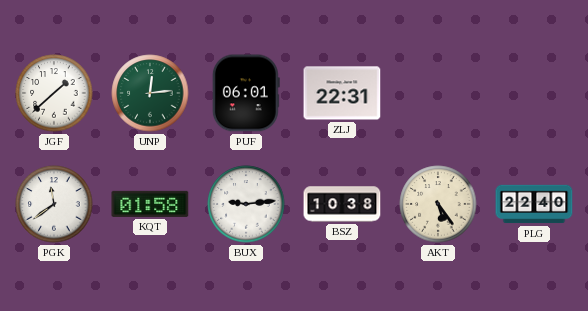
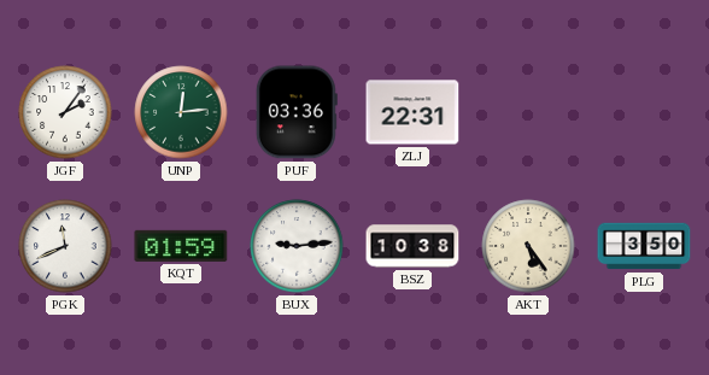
JGF: 1:38 -> 2:06
PUF: 06:01 -> 03:36
PGK: 11:39 -> 11:41
KQT: 01:58 -> 01:59
PLG: 22:40 -> 3:50
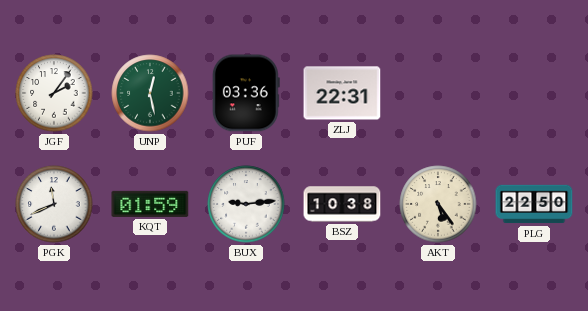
UNP: 12:14 -> 12:28
PLG: 3:50 -> 22:50
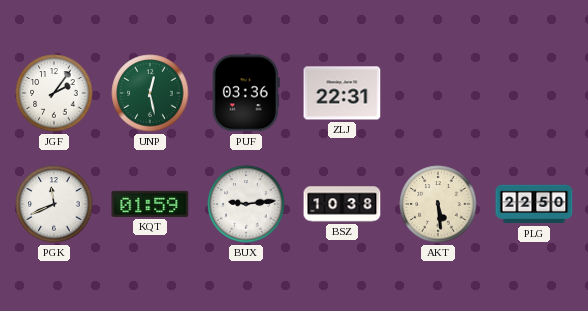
AKT: 5:24 -> 5:29
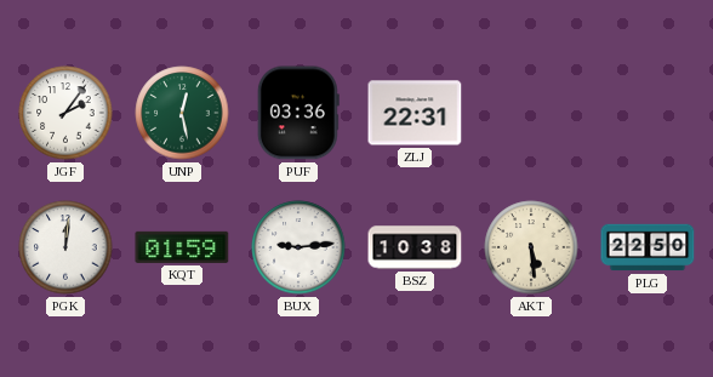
PGK: 11:41 -> 12:01
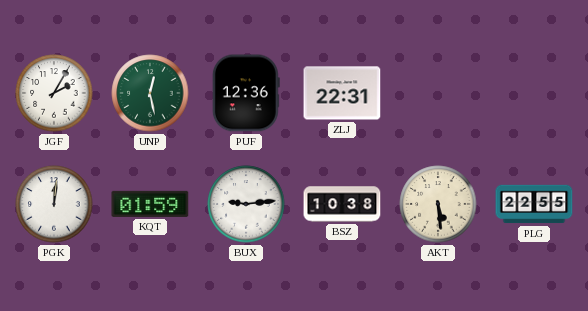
JGF: 2:06 -> 2:05
PUF: 03:36 -> 12:36
PLG: 22:50 -> 22:55
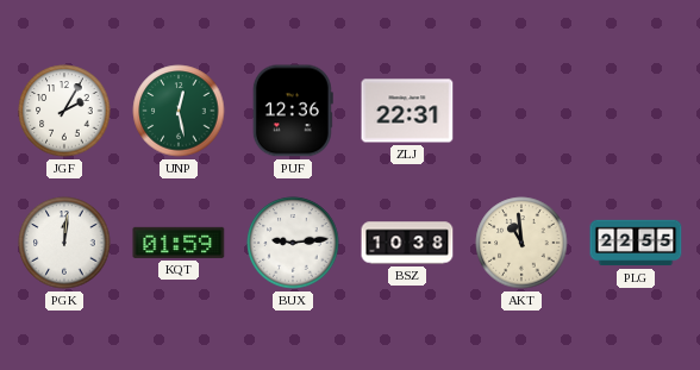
AKT: 5:29 -> 10:59
